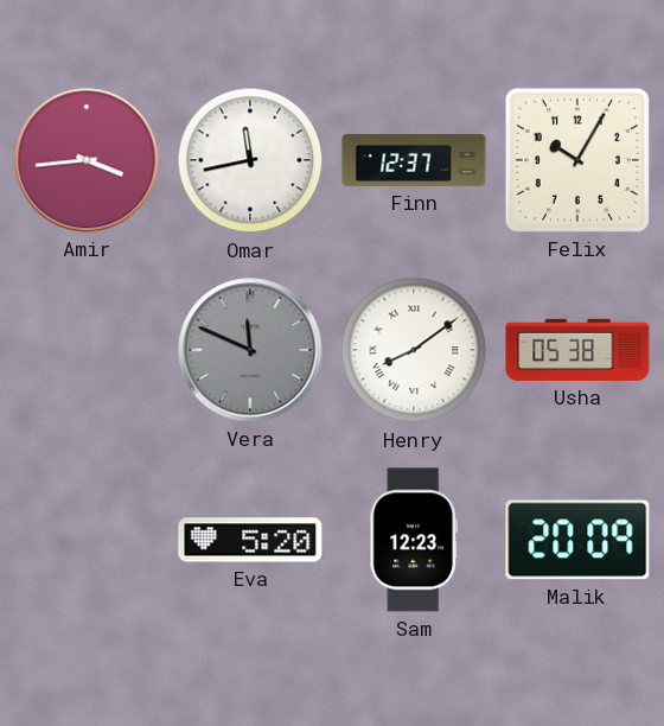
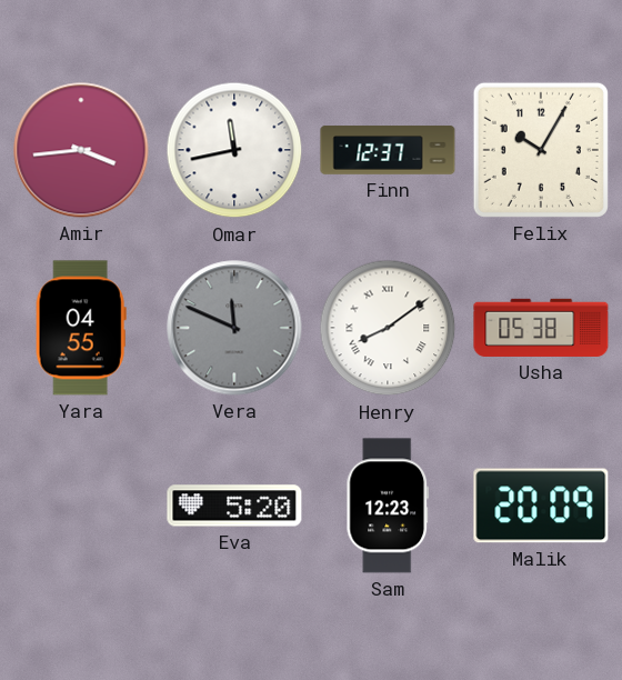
Yara: none -> 04:55
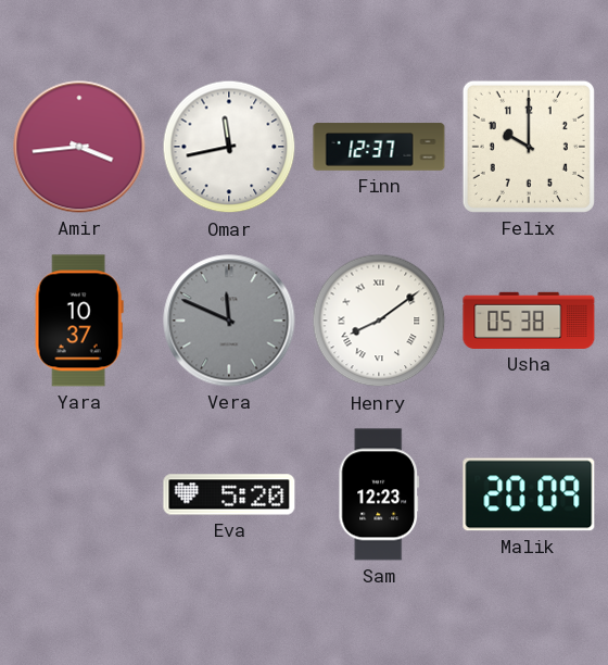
Felix: 10:05 -> 10:00
Yara: 04:55 -> 10:37
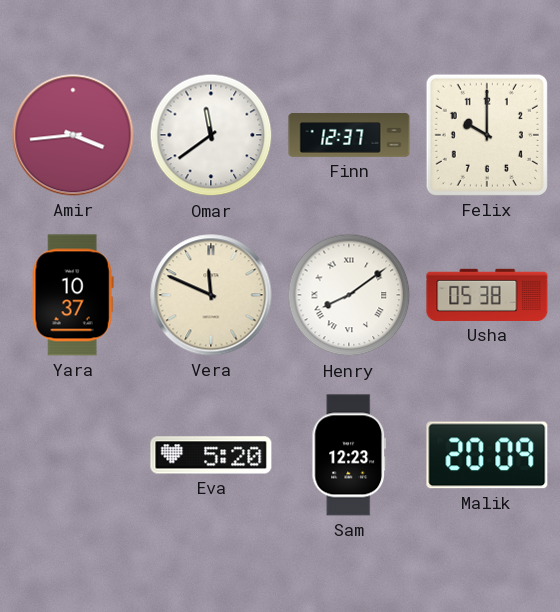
Omar: 11:43 -> 11:39
Vera dial: grey -> cream
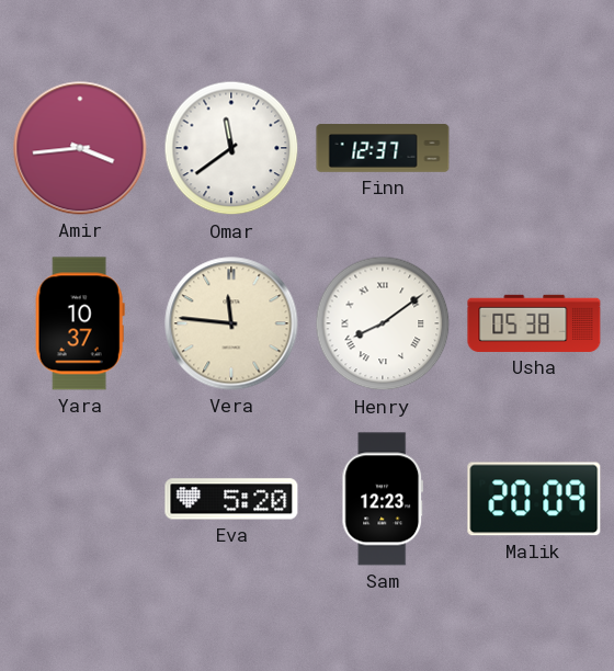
Felix: 10:00 -> none
Vera: 11:49 -> 11:46
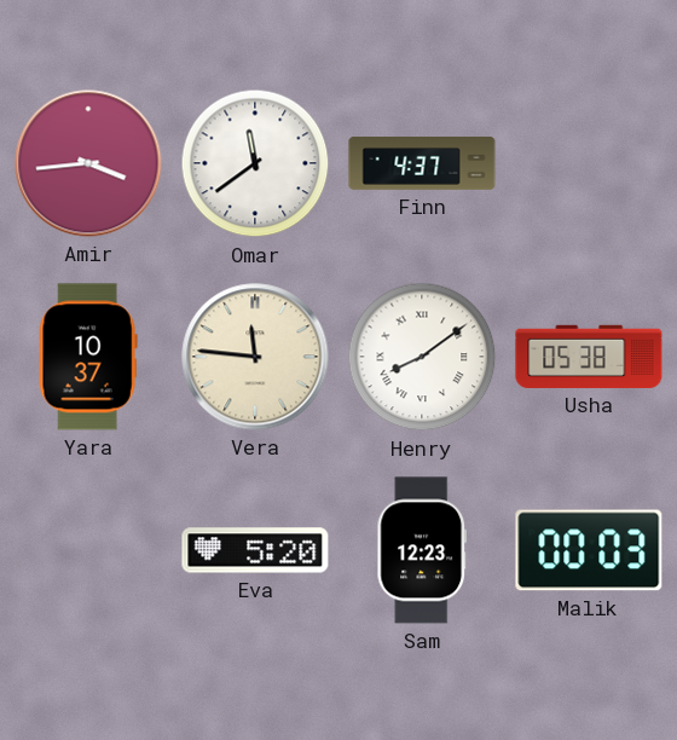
Finn: 12:37 -> 4:37
Malik: 20:09 -> 00:03
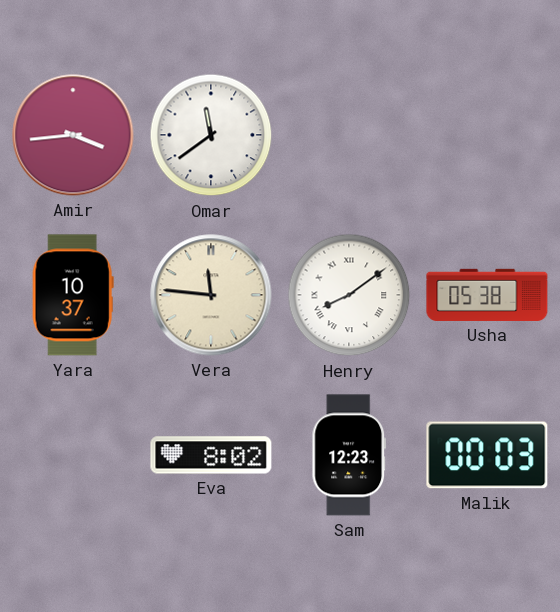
Finn: 4:37 -> none
Eva: 5:20 -> 8:02
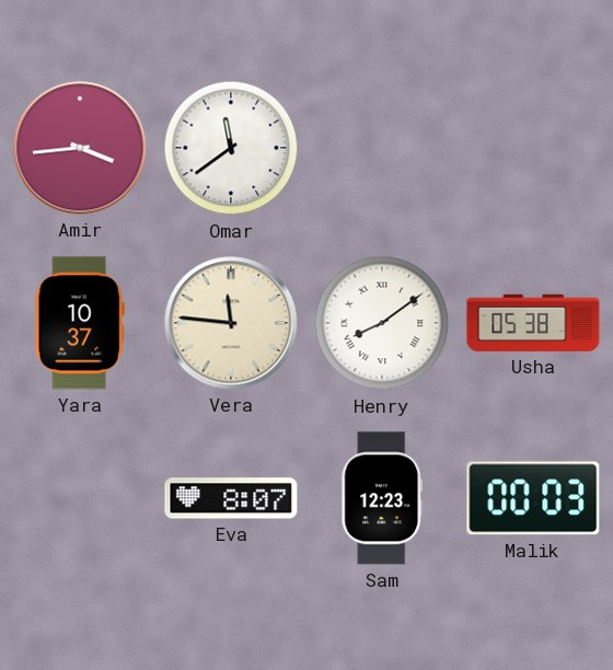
Eva: 8:02 -> 8:07
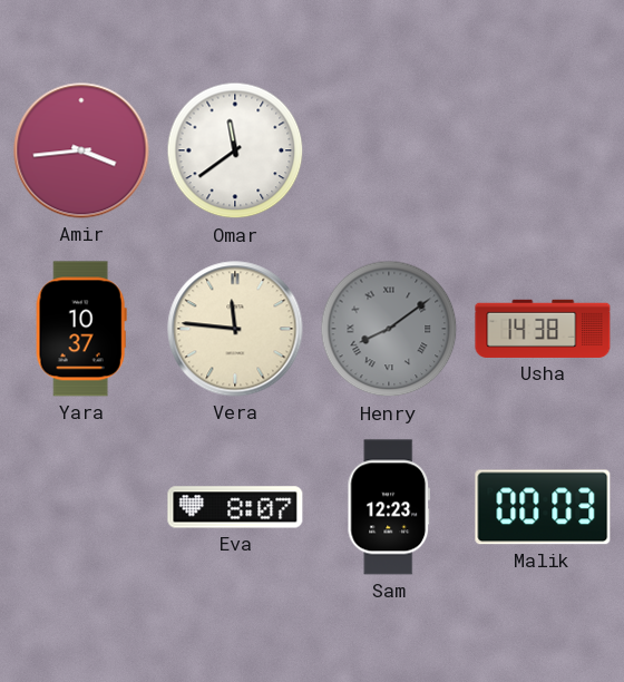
Henry dial: white -> grey
Usha: 05:38 -> 14:38
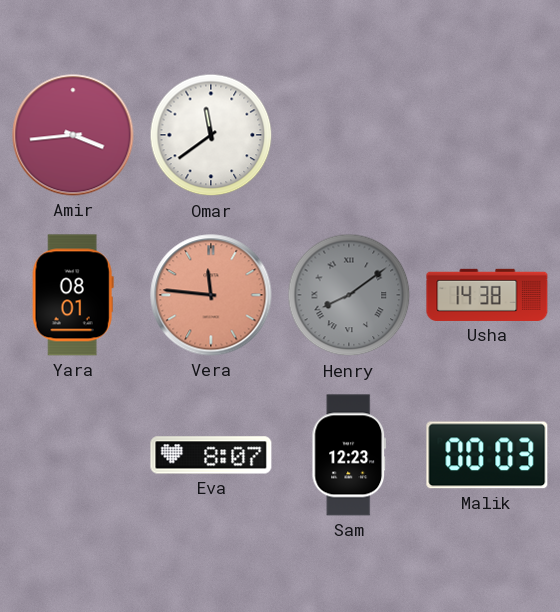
Yara: 10:37 -> 08:01
Vera dial: cream -> salmon
